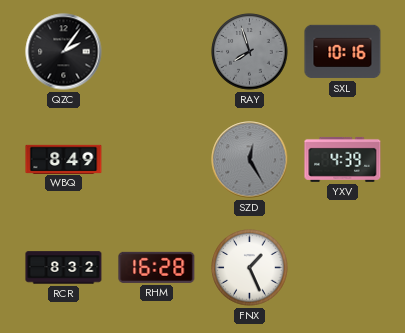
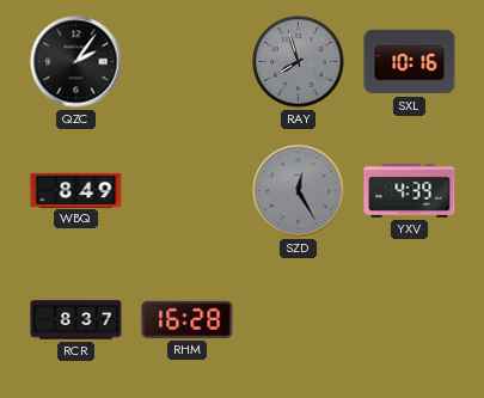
RCR: 8:32 -> 8:37
FNX: 1:26 -> none
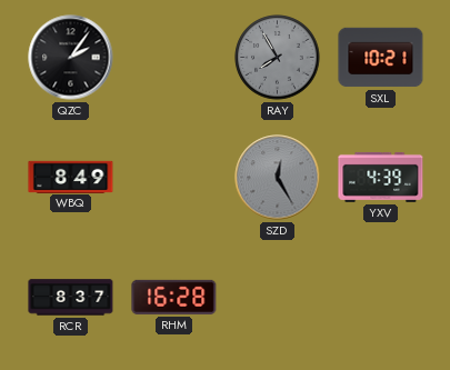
RAY: 7:57 -> 7:55
SXL: 10:16 -> 10:21
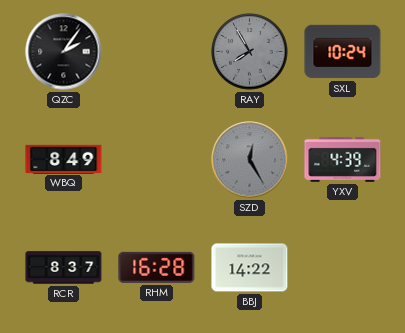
SXL: 10:21 -> 10:24
BBJ: none -> 14:22
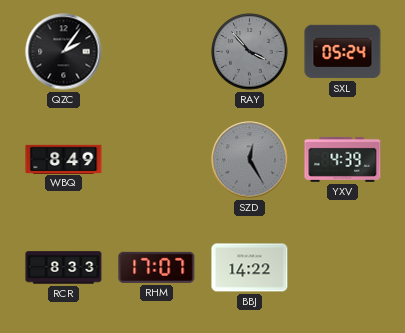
RAY: 7:55 -> 3:53
SXL: 10:24 -> 05:24
RCR: 8:37 -> 8:33
RHM: 16:28 -> 17:07
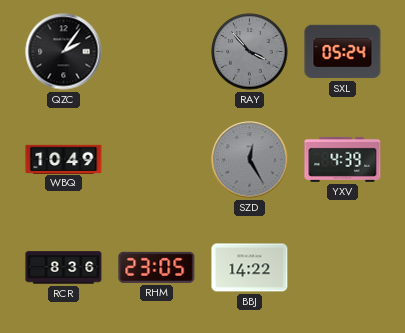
WBQ: 8:49 -> 10:49
RCR: 8:33 -> 8:36
RHM: 17:07 -> 23:05
